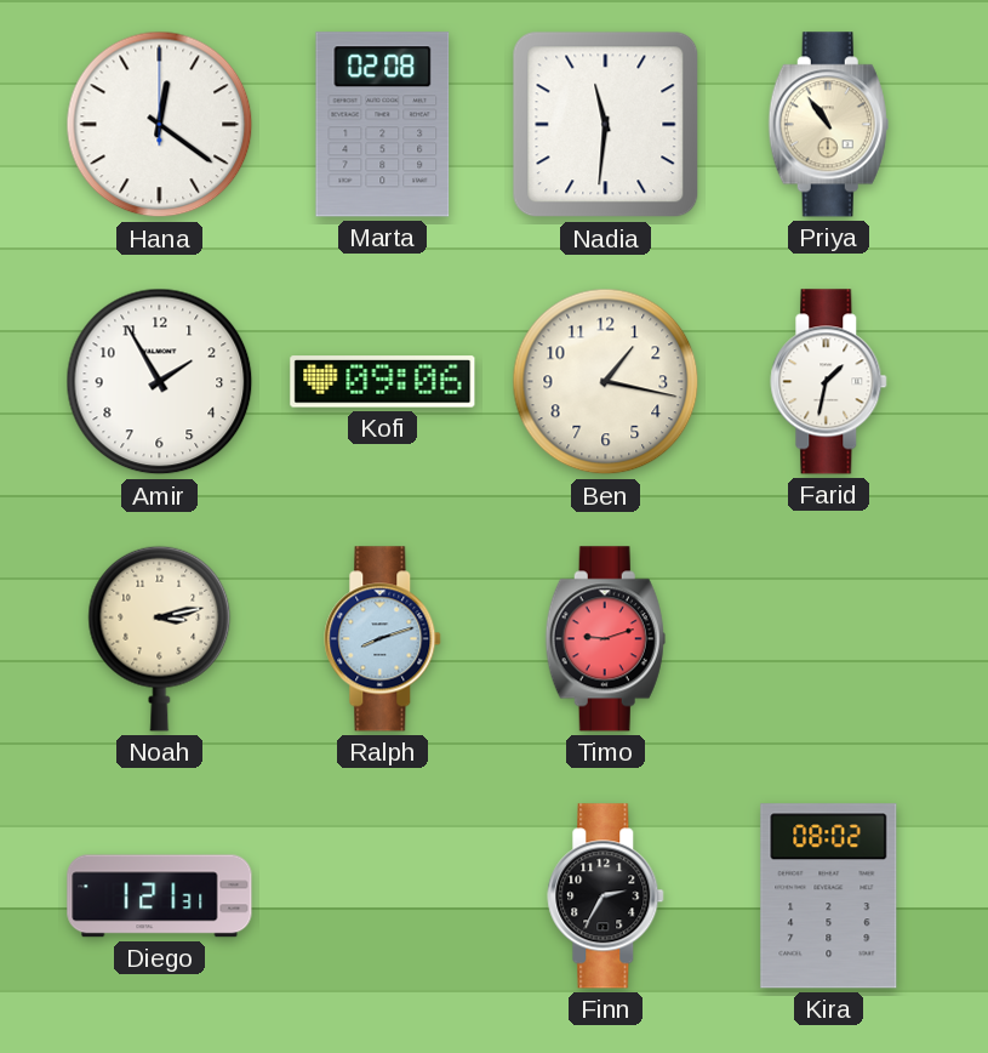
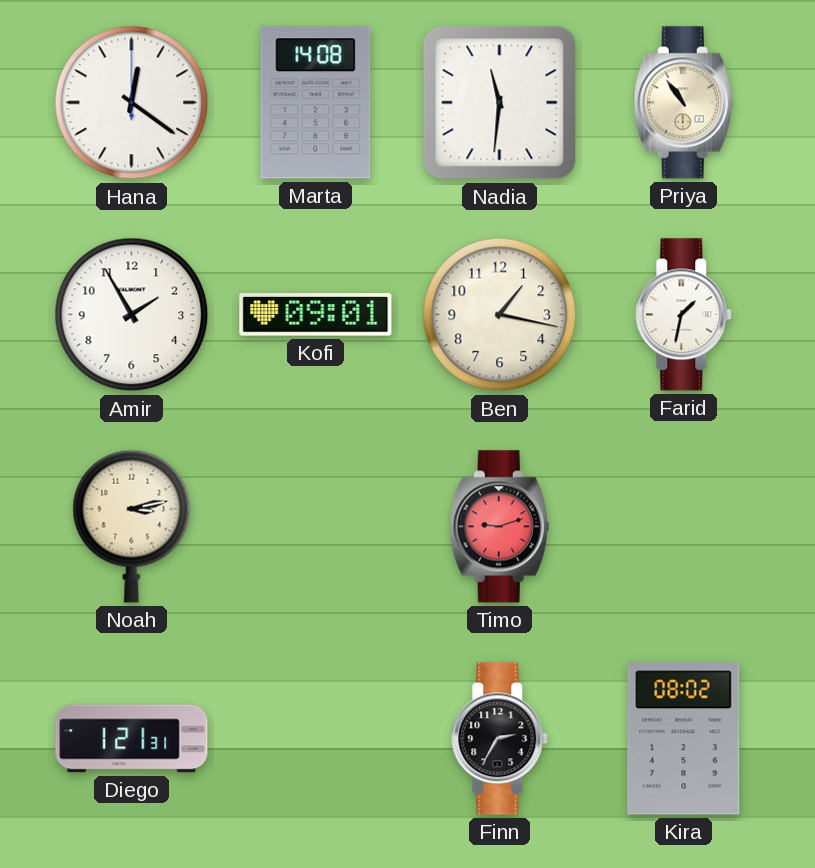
Marta: 02:08 -> 14:08
Kofi: 09:06 -> 09:01
Ralph: 8:12 -> none
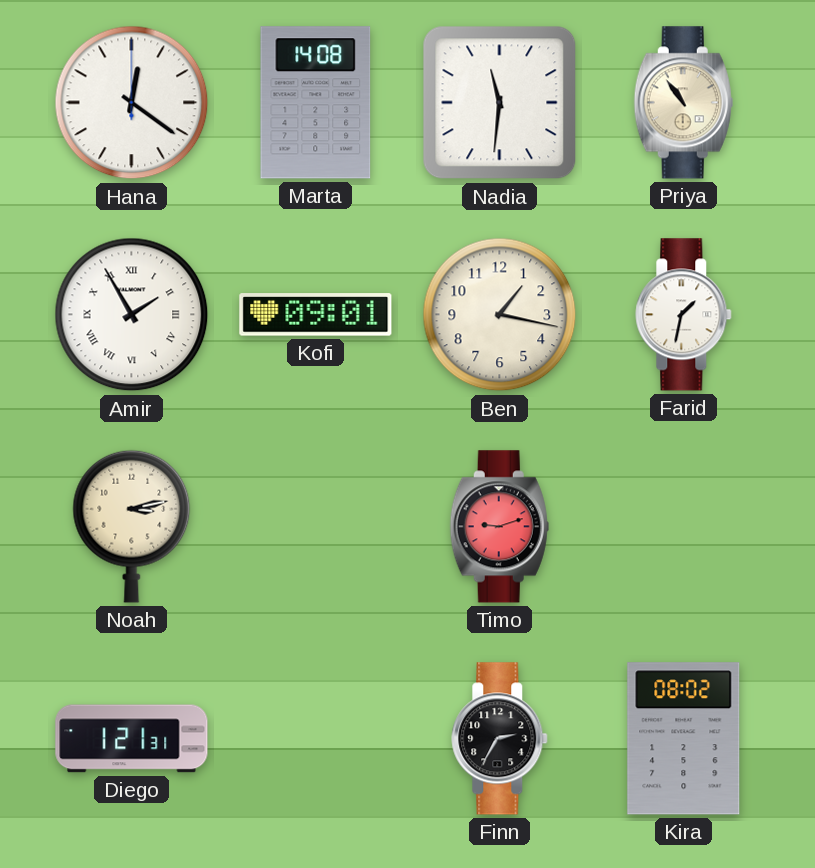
Amir numerals: Arabic -> Roman
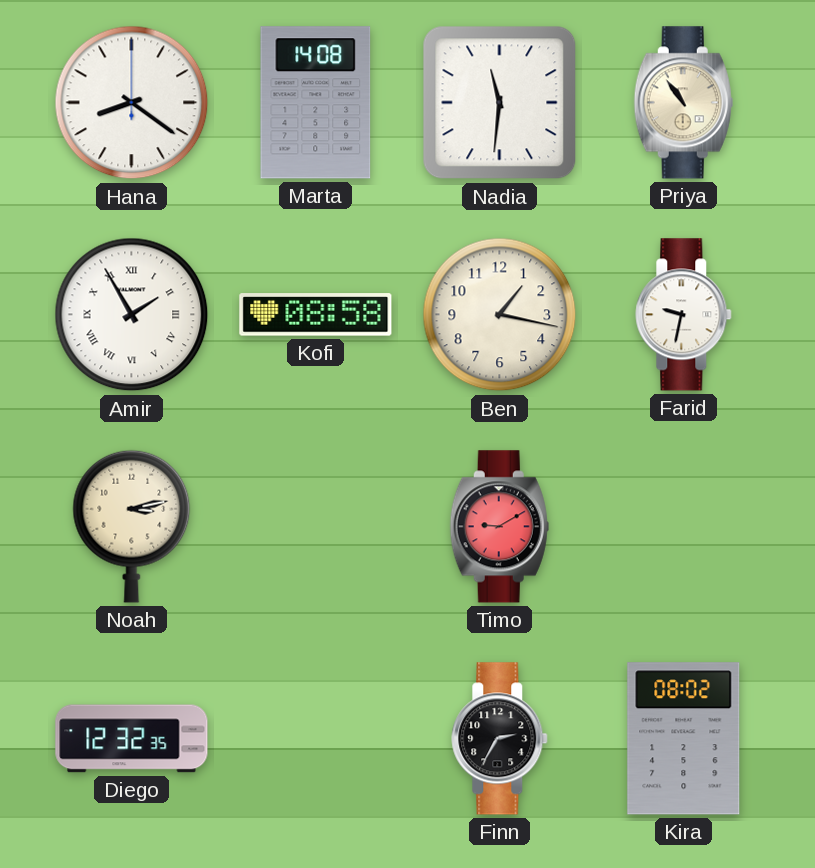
Hana: 12:21 -> 8:21
Kofi: 09:01 -> 08:58
Farid: 1:32 -> 9:32
Timo: 9:12 -> 9:10
Diego: 1:21 -> 12:32
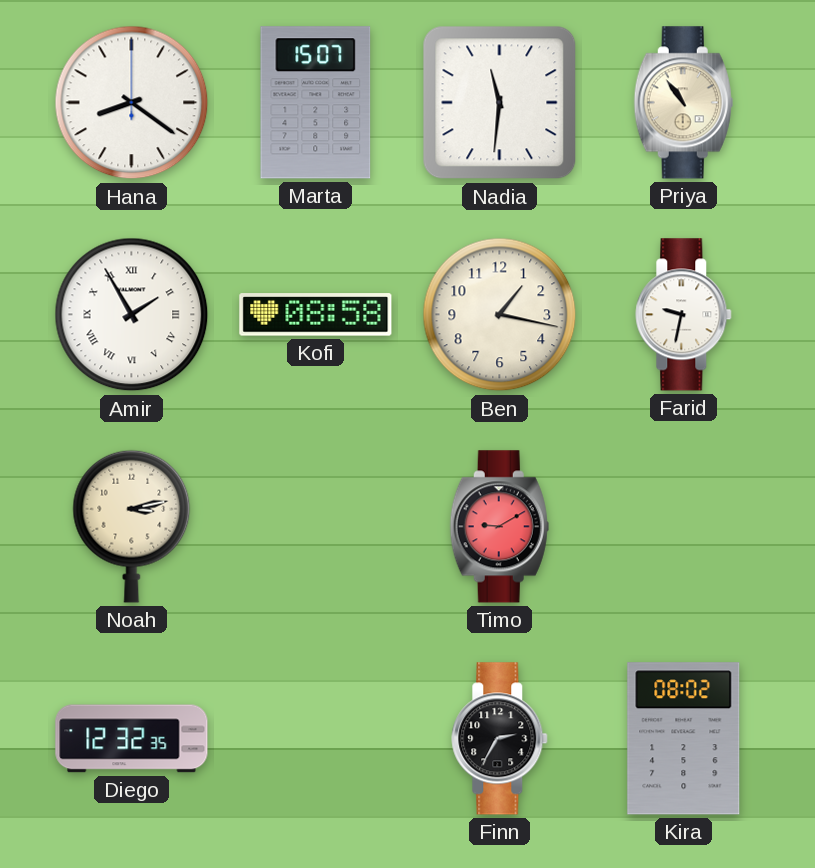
Marta: 14:08 -> 15:07
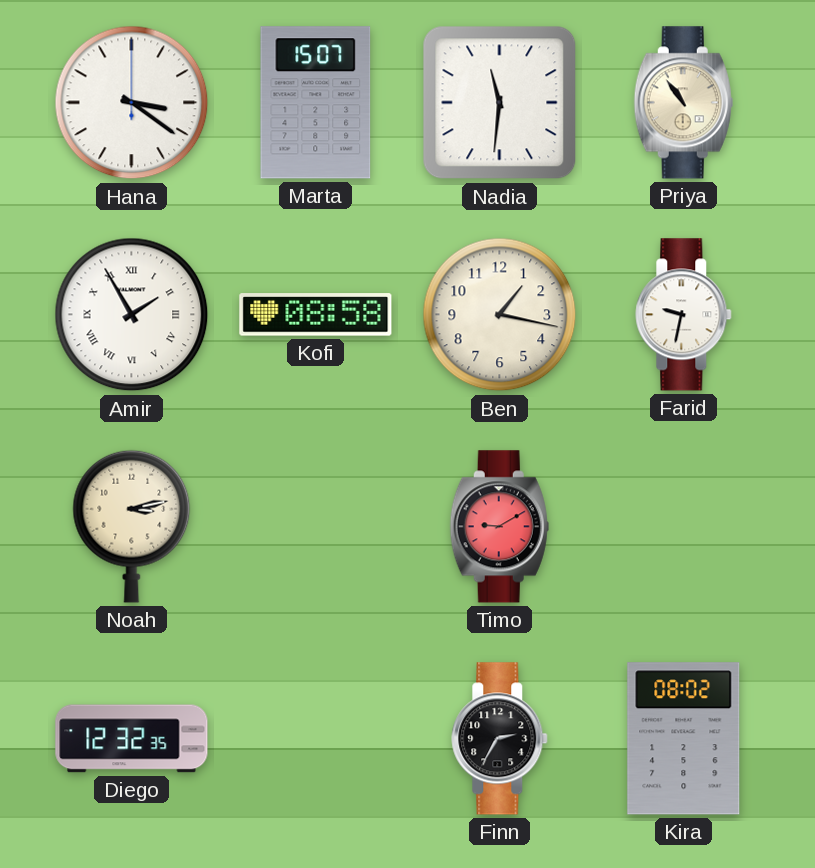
Hana: 8:21 -> 3:21
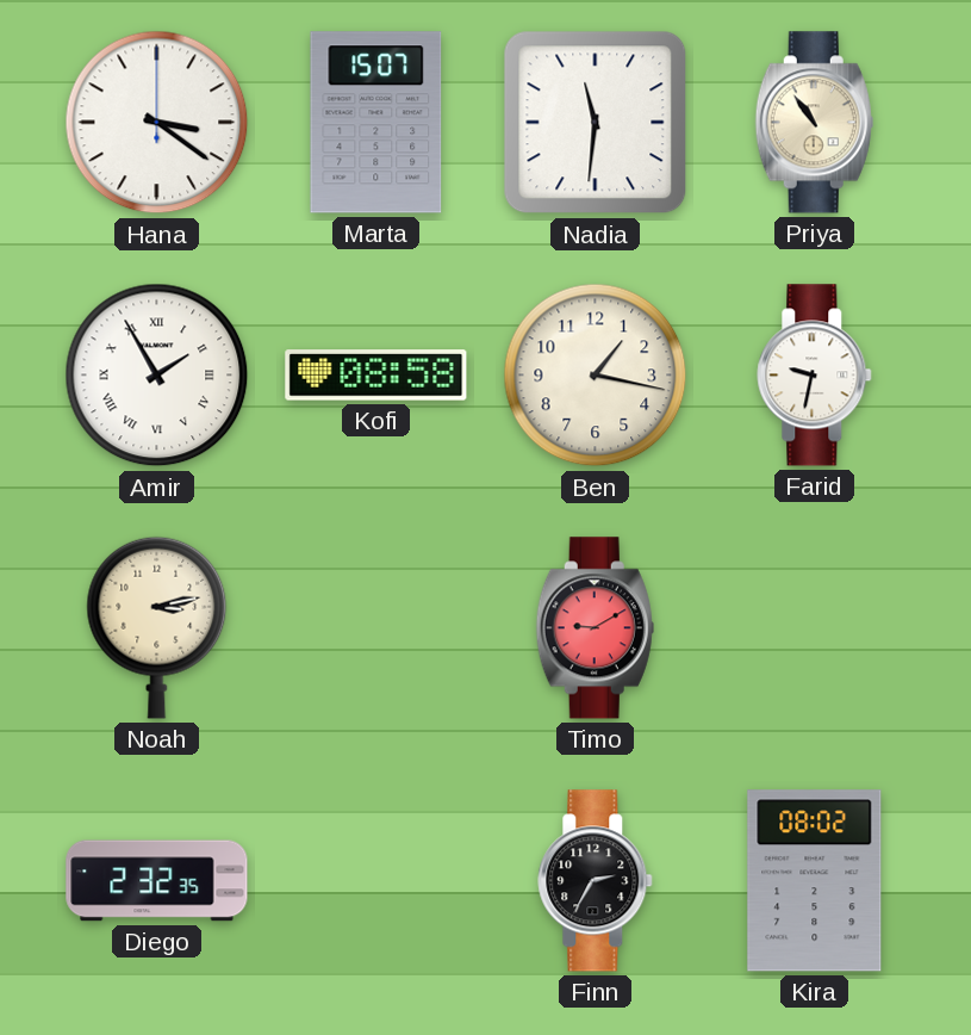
Diego: 12:32 -> 2:32
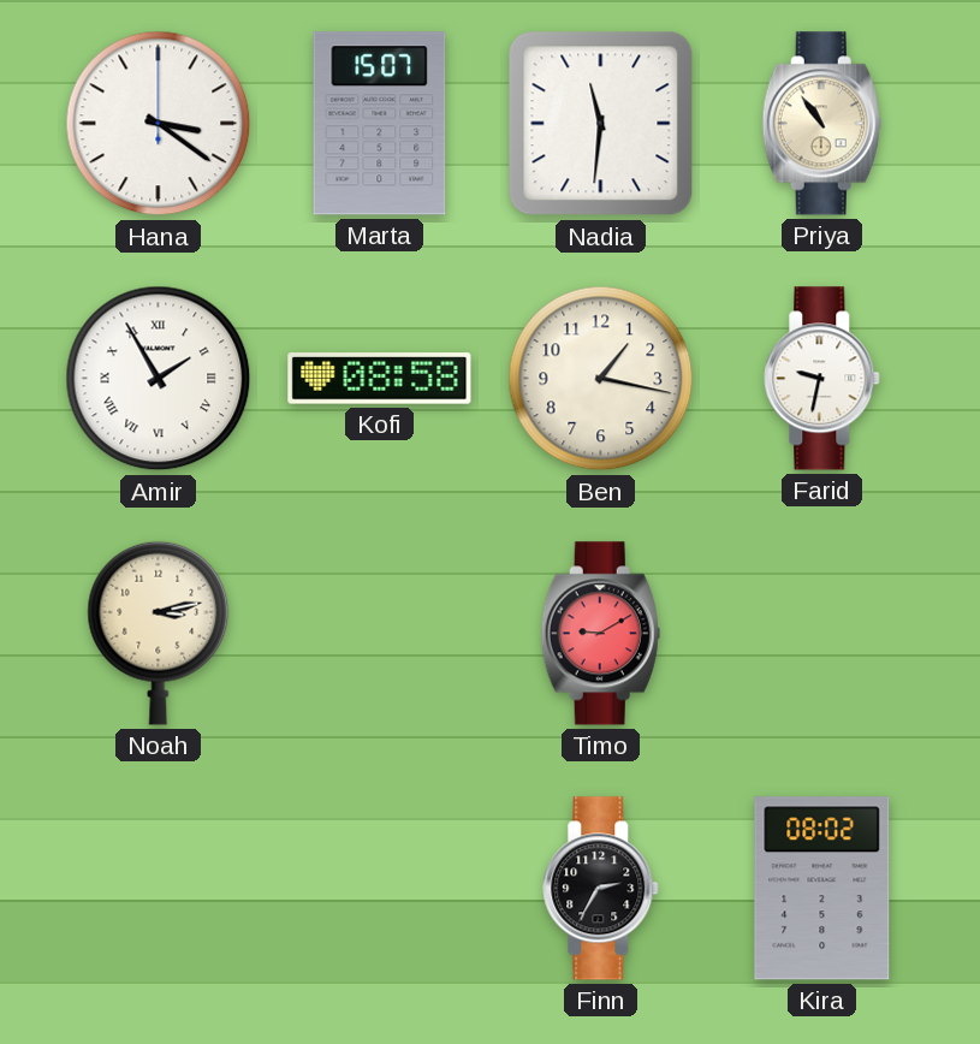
Diego: 2:32 -> none
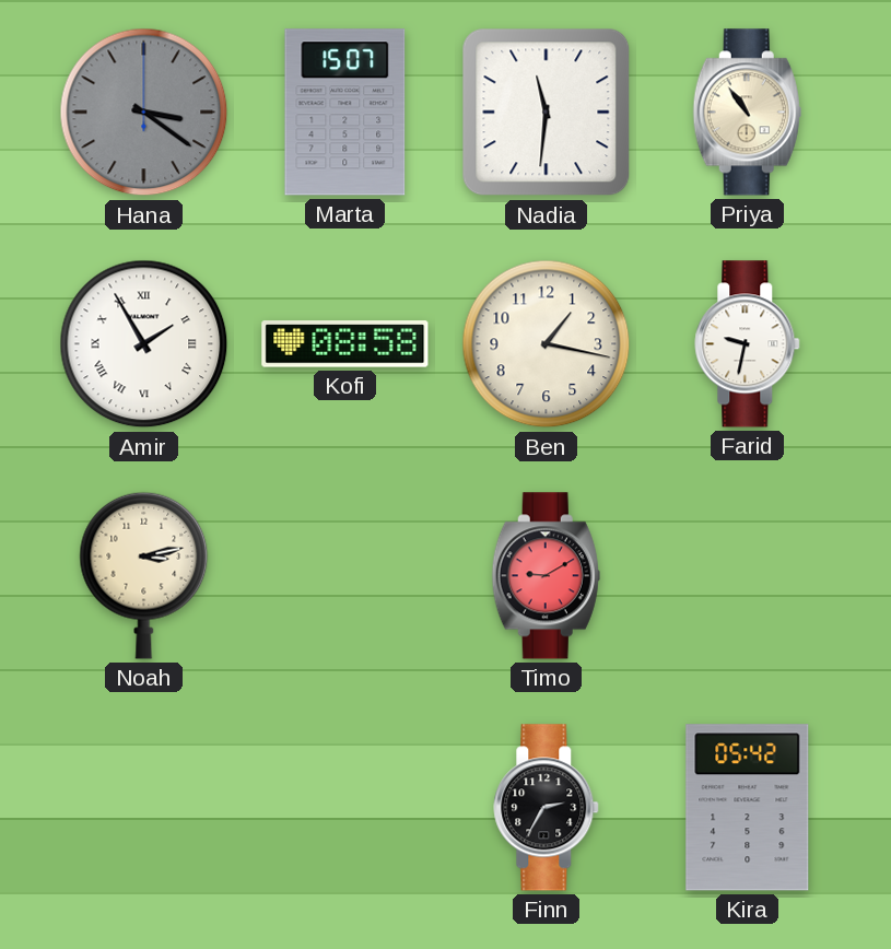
Hana dial: white -> grey
Kira: 08:02 -> 05:42
